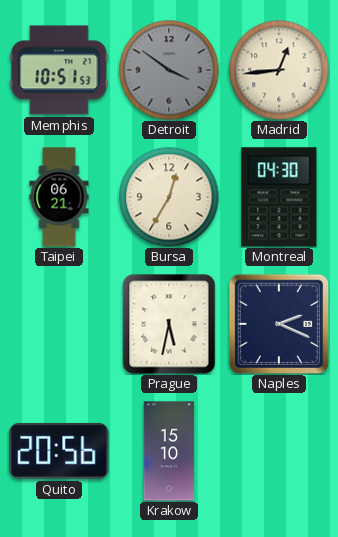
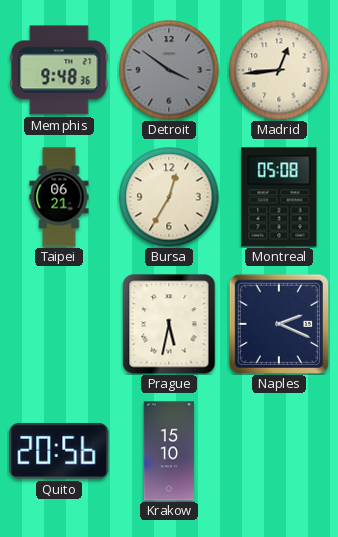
Memphis: 10:51 -> 9:48
Montreal: 04:30 -> 05:08
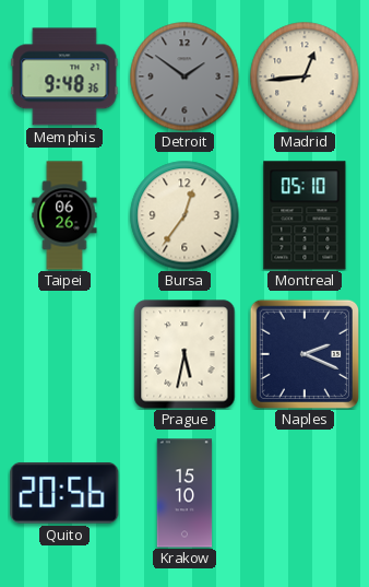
Detroit: 3:51 -> 1:51
Taipei: 06:21 -> 06:26
Bursa: 12:35 -> 12:36
Montreal: 05:08 -> 05:10
